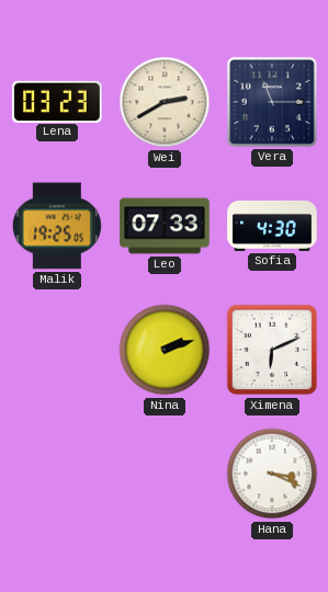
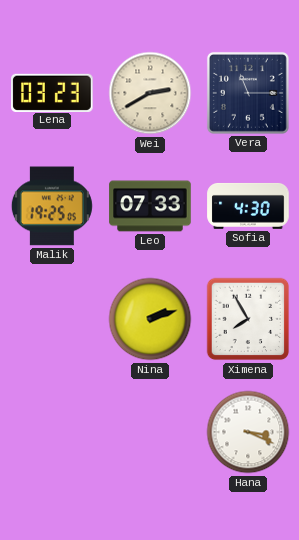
Ximena: 6:11 -> 7:55
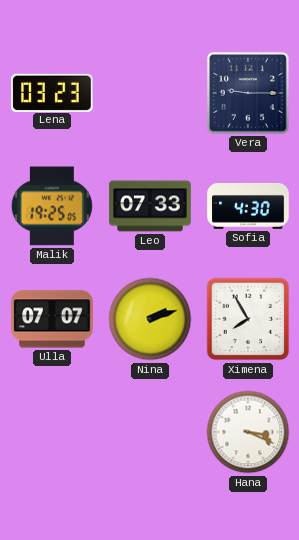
Wei: 2:40 -> none
Vera: 11:15 -> 9:15
Ulla: none -> 07:07
